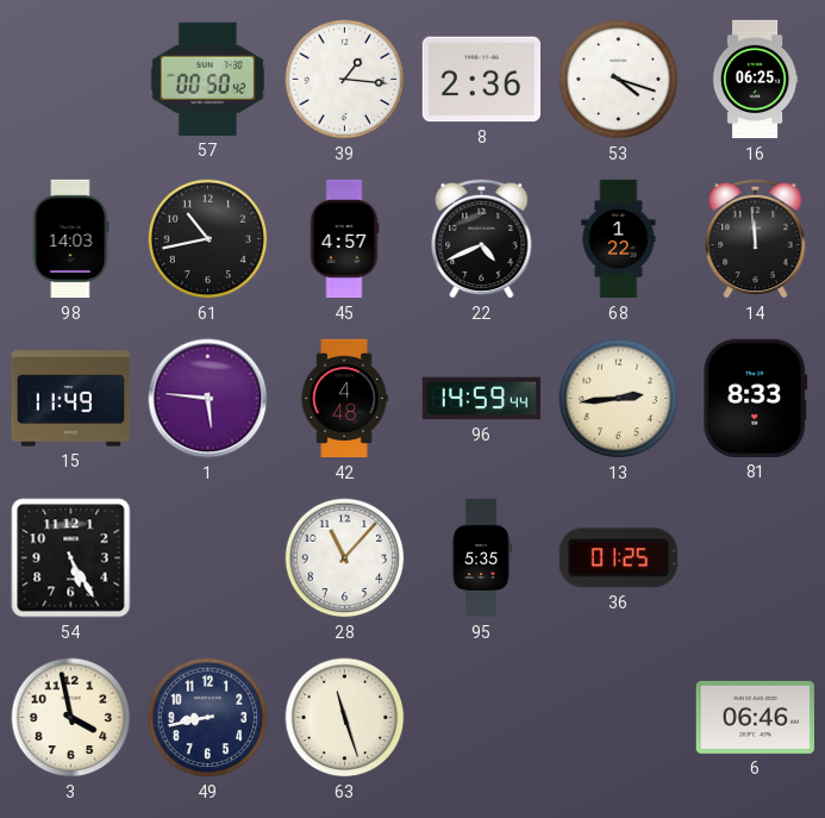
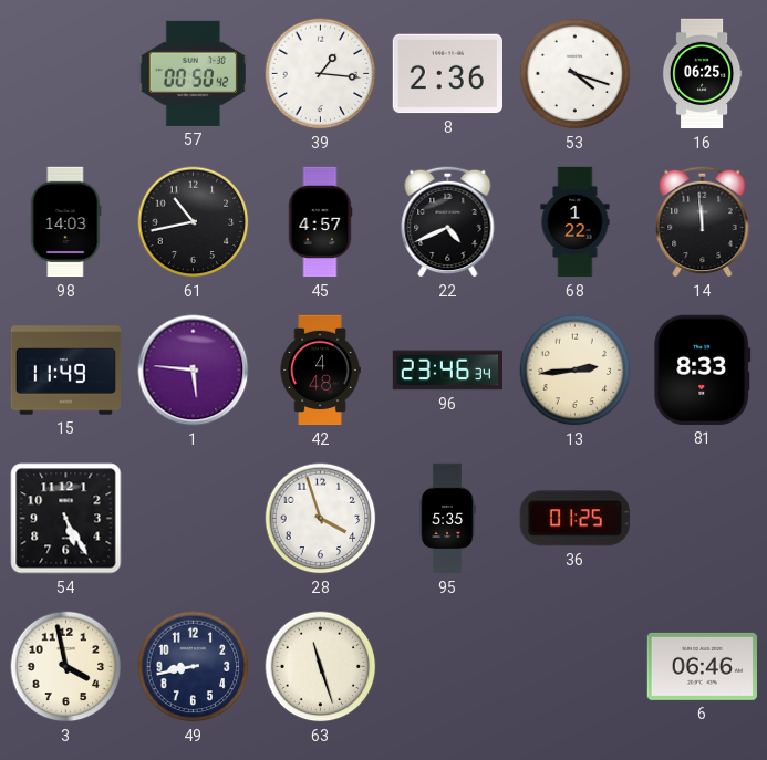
96: 14:59 -> 23:46
28: 11:07 -> 3:57
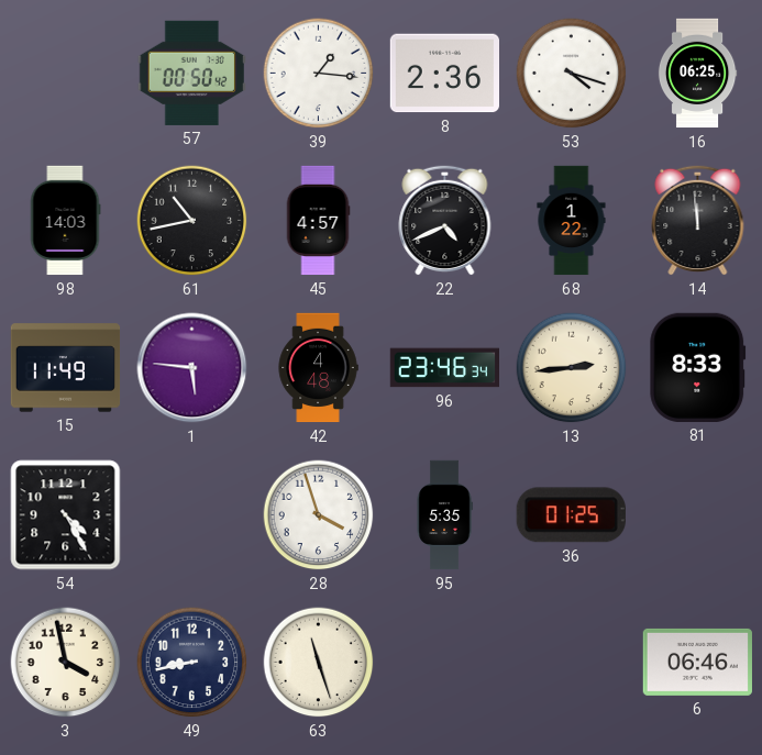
54: 5:25 -> 4:25
